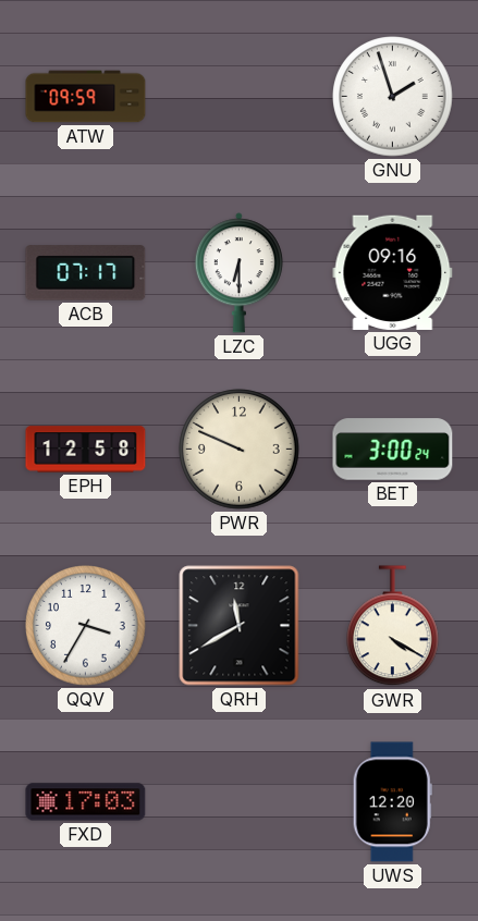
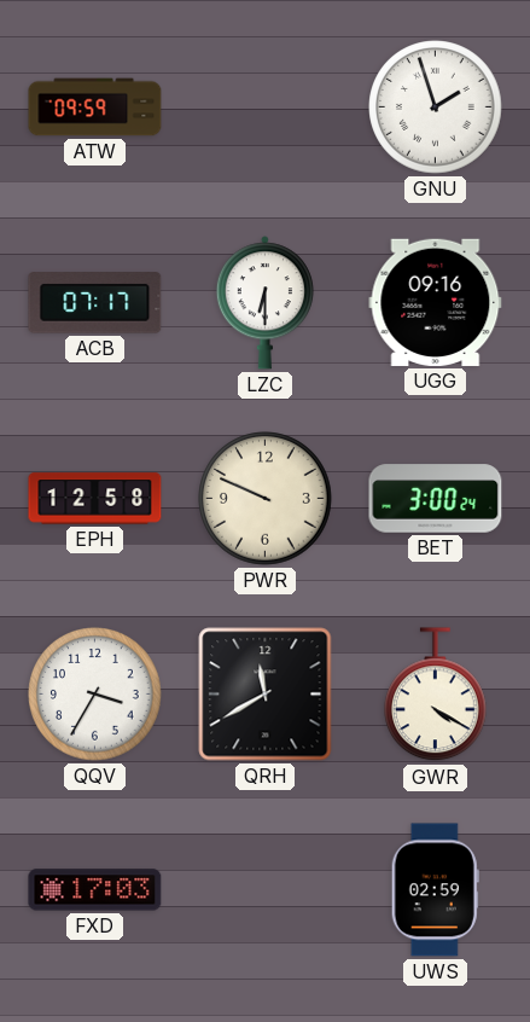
UWS: 12:20 -> 02:59
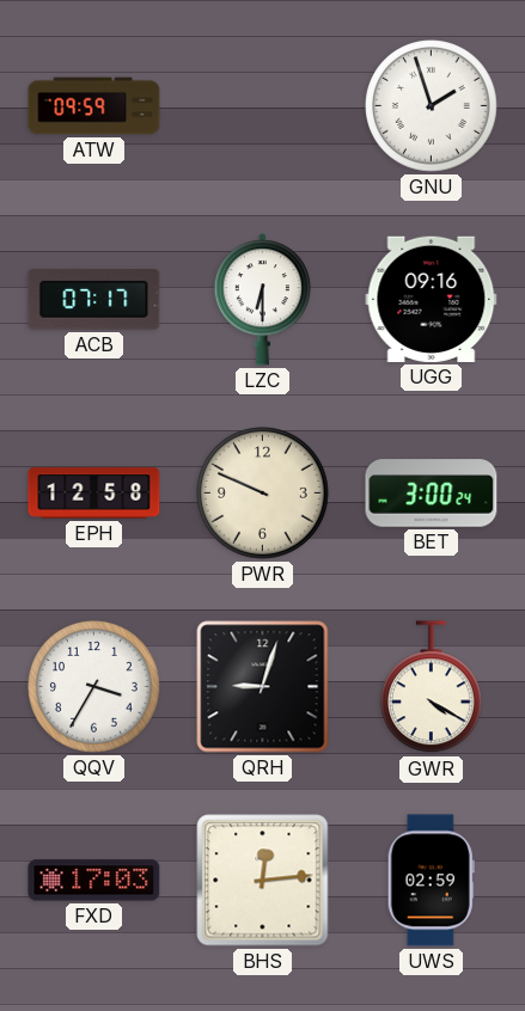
QRH: 11:40 -> 9:03
BHS: none -> 12:14
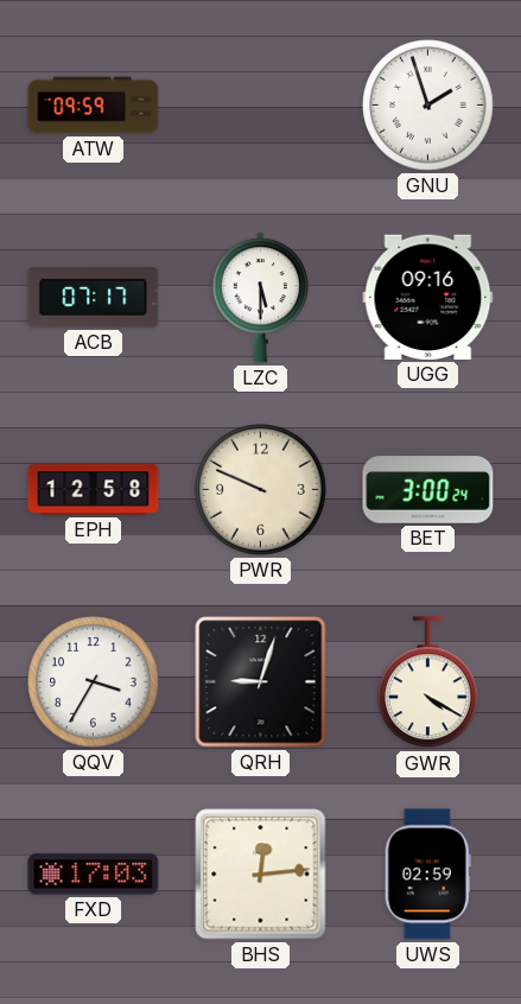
LZC: 6:30 -> 5:30
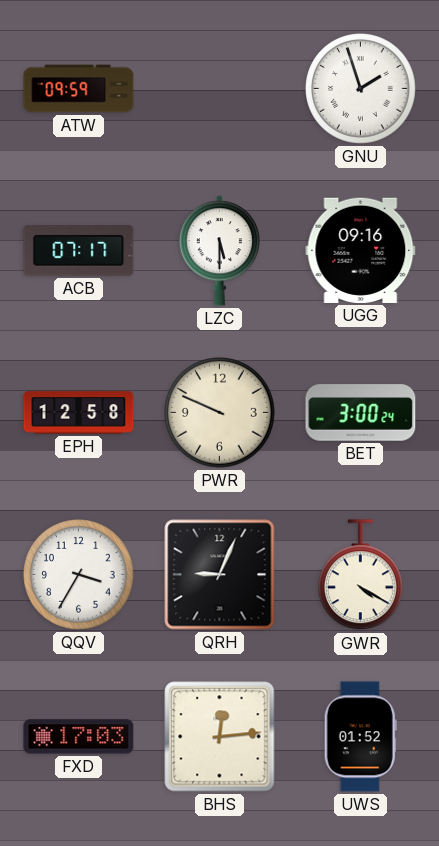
QRH: 9:03 -> 9:04
UWS: 02:59 -> 01:52
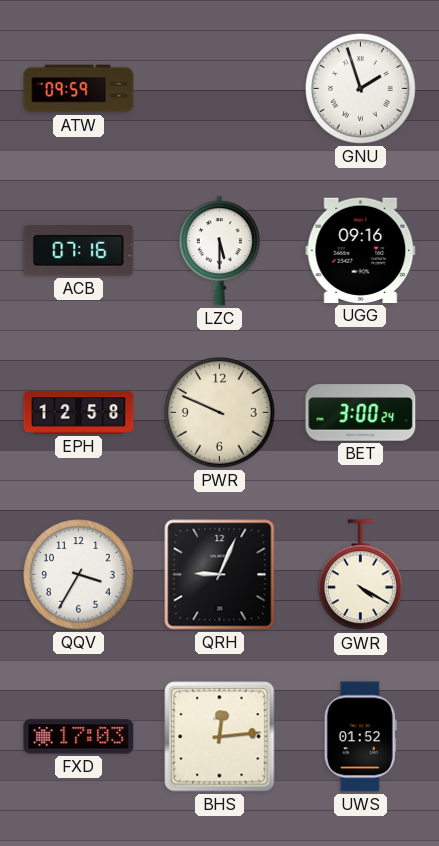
ACB: 07:17 -> 07:16
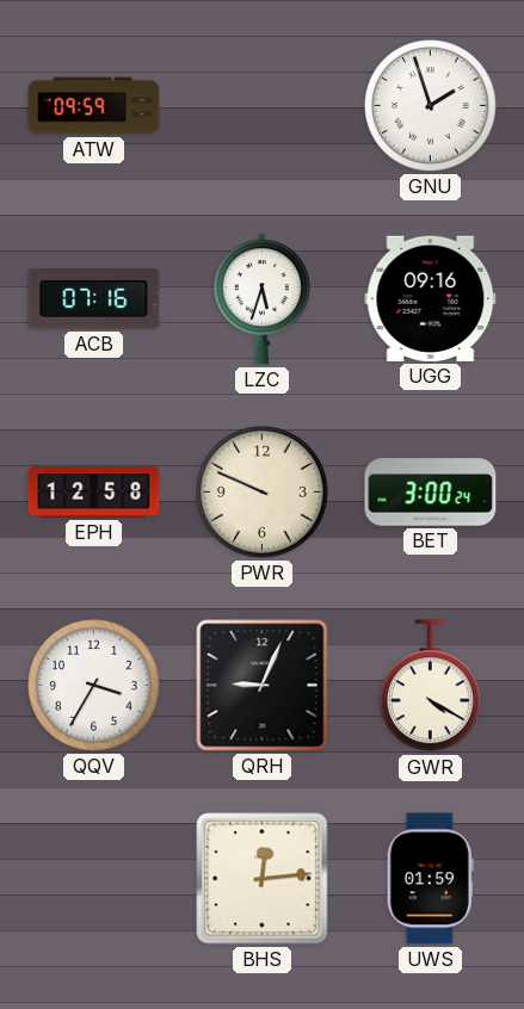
LZC: 5:30 -> 5:33
FXD: 17:03 -> none
UWS: 01:52 -> 01:59
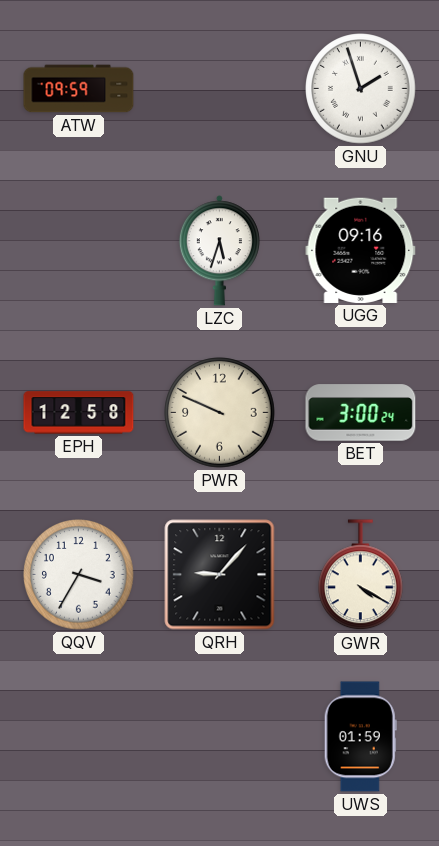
ACB: 07:16 -> none
QRH: 9:04 -> 9:07
BHS: 12:14 -> none
